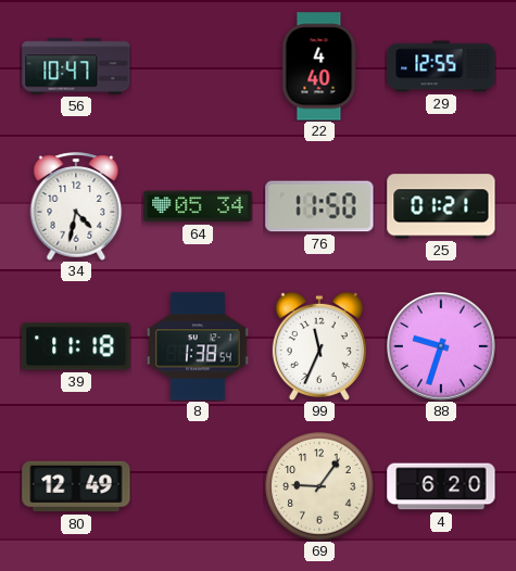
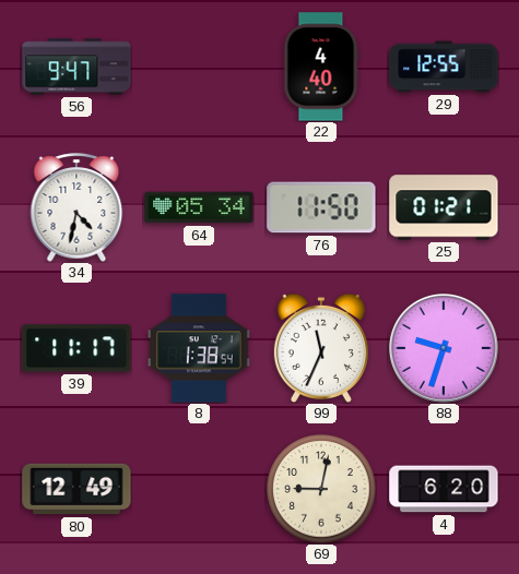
56: 10:47 -> 9:47
39: 11:18 -> 11:17
69: 9:06 -> 9:02
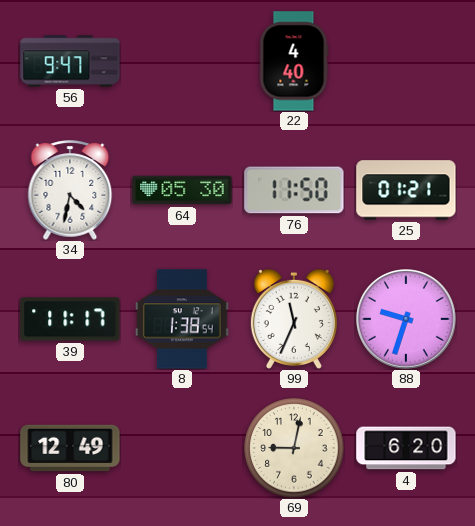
29: 12:55 -> none
64: 05:34 -> 05:30
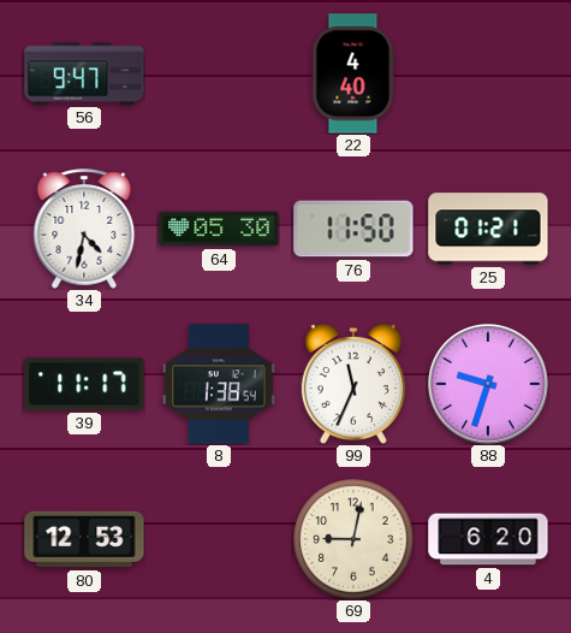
80: 12:49 -> 12:53
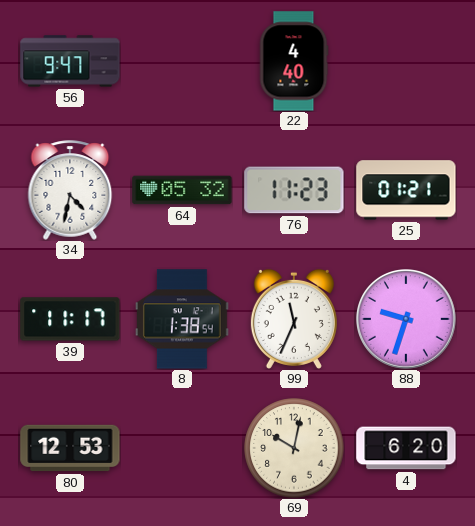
64: 05:30 -> 05:32
76: 11:50 -> 11:23
69: 9:02 -> 10:02
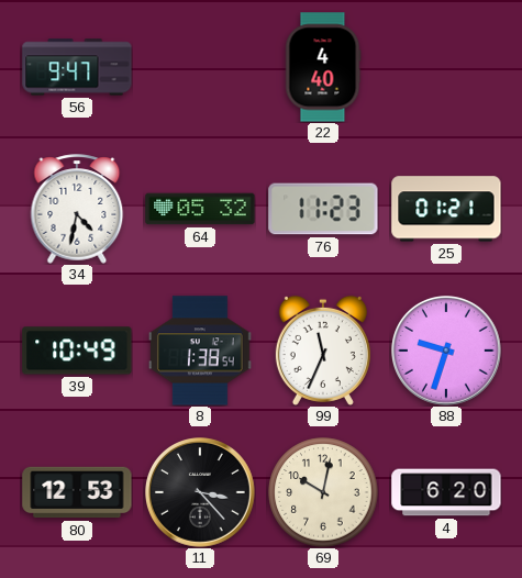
39: 11:17 -> 10:49
11: none -> 3:23
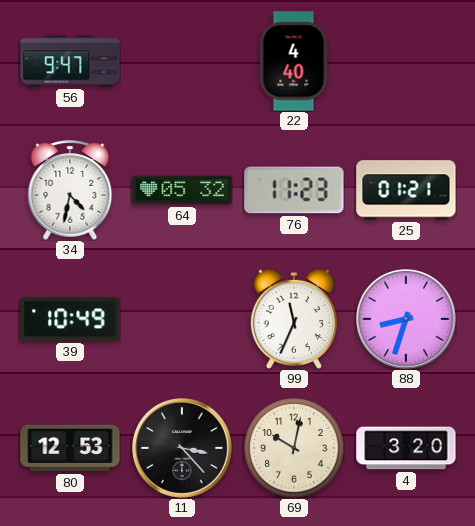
8: 1:38 -> none
88: 9:33 -> 8:33
4: 6:20 -> 3:20
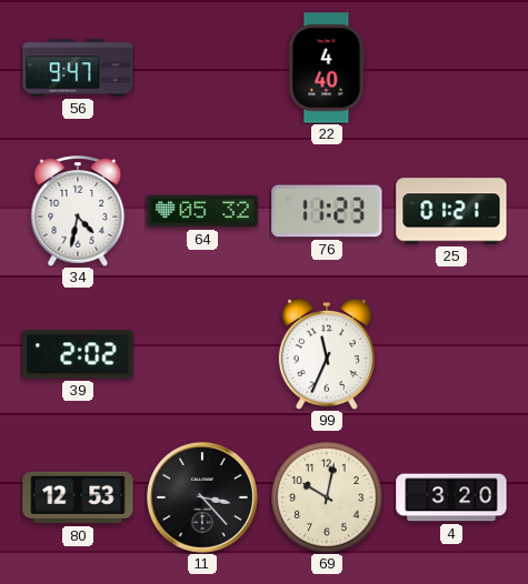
39: 10:49 -> 2:02
88: 8:33 -> none
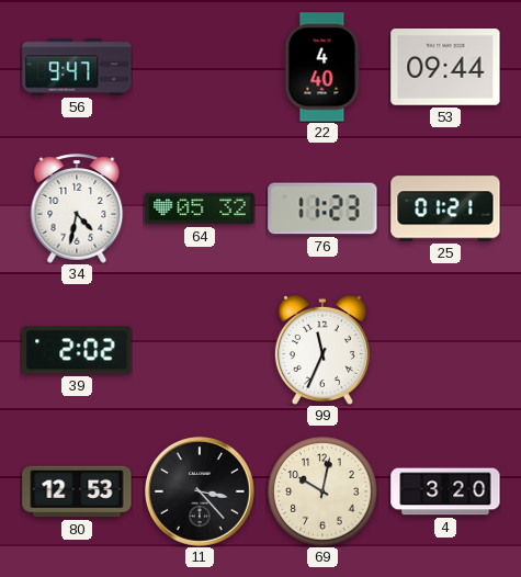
53: none -> 09:44
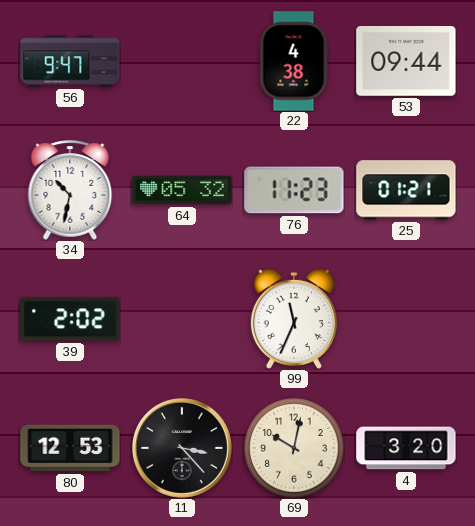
22: 4:40 -> 4:38
34: 4:32 -> 10:32
